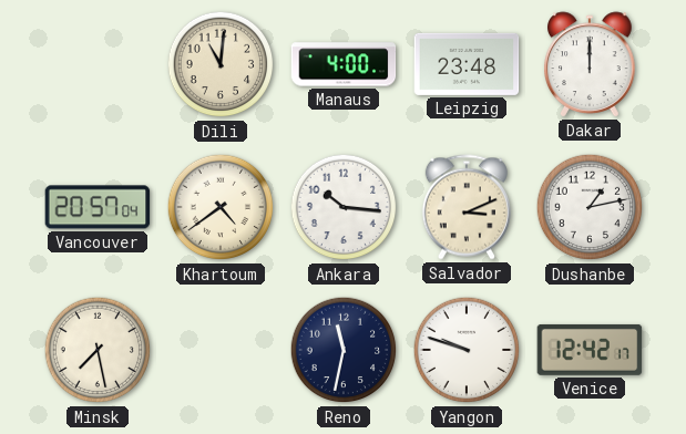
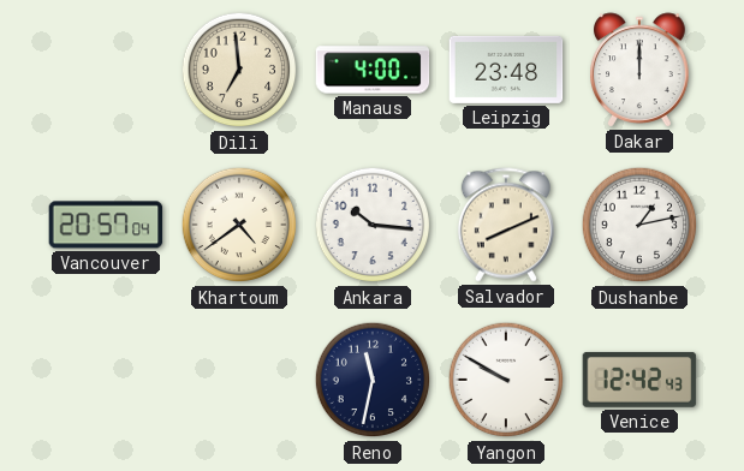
Dili: 11:01 -> 6:59
Salvador: 3:11 -> 8:11
Minsk: 7:28 -> none
Yangon: 9:48 -> 9:50
Venice: 12:42:17 -> 12:42:43
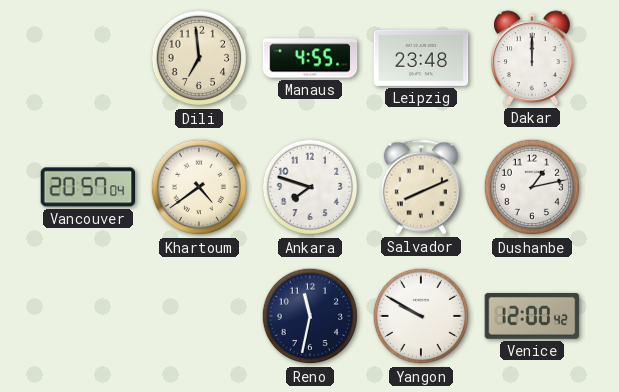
Manaus: 4:00 -> 4:55
Ankara: 10:16 -> 7:48
Venice: 12:42 -> 12:00
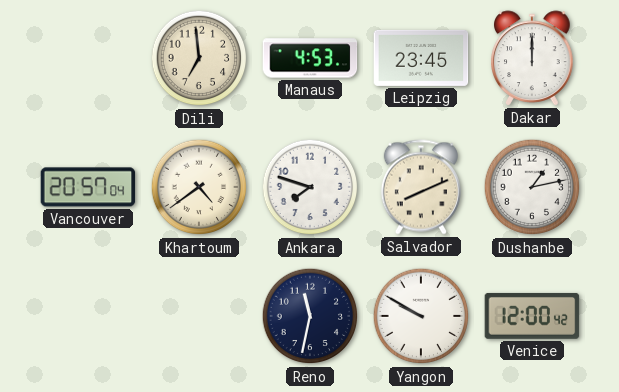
Manaus: 4:55 -> 4:53
Leipzig: 23:48 -> 23:45
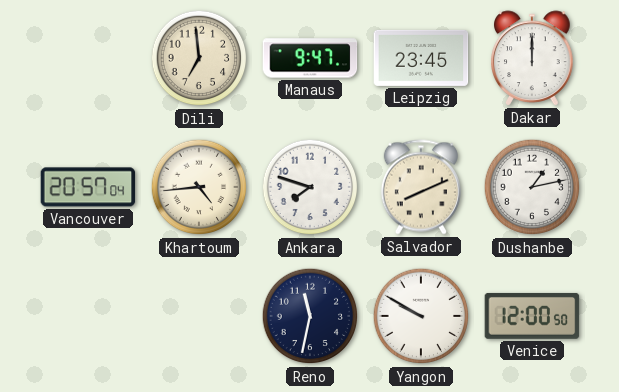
Manaus: 4:53 -> 9:47
Khartoum: 4:39 -> 4:44
Venice: 12:00:42 -> 12:00:50
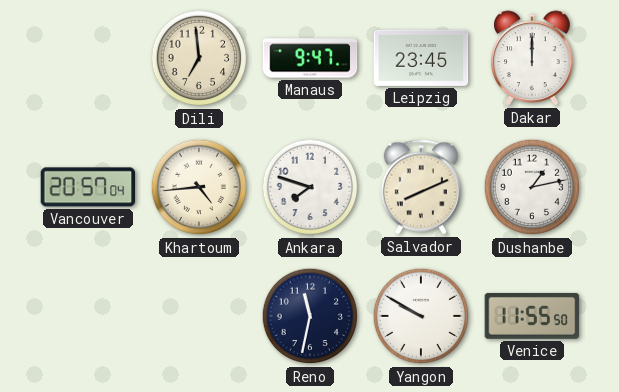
Venice: 12:00 -> 11:55
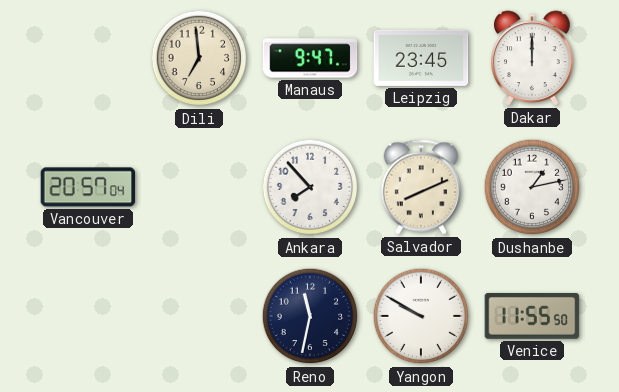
Khartoum: 4:44 -> none
Ankara: 7:48 -> 7:53
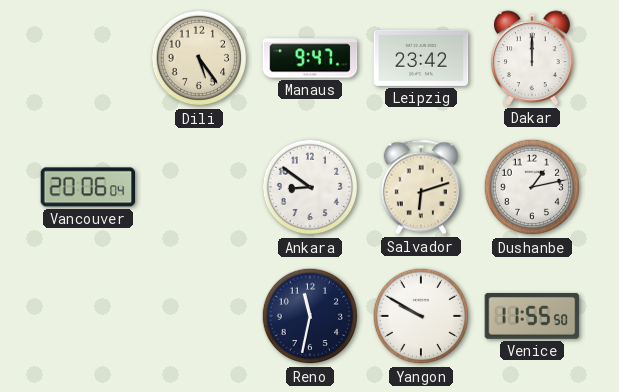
Dili: 6:59 -> 5:24
Leipzig: 23:45 -> 23:42
Vancouver: 20:57 -> 20:06
Ankara: 7:53 -> 8:51
Salvador: 8:11 -> 6:12
